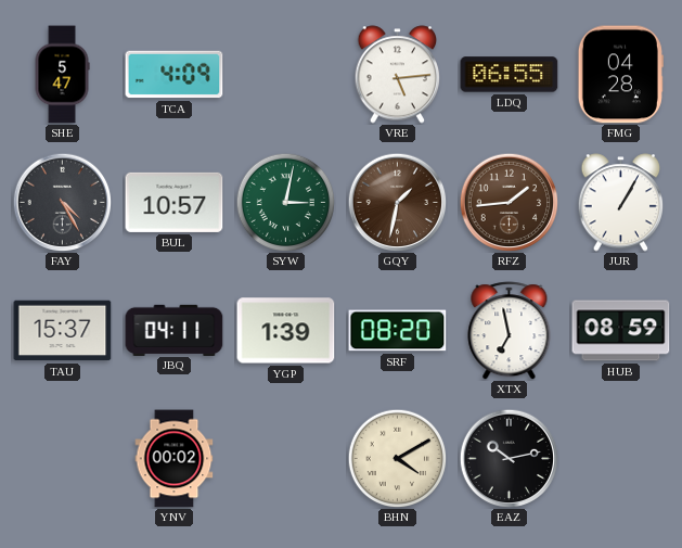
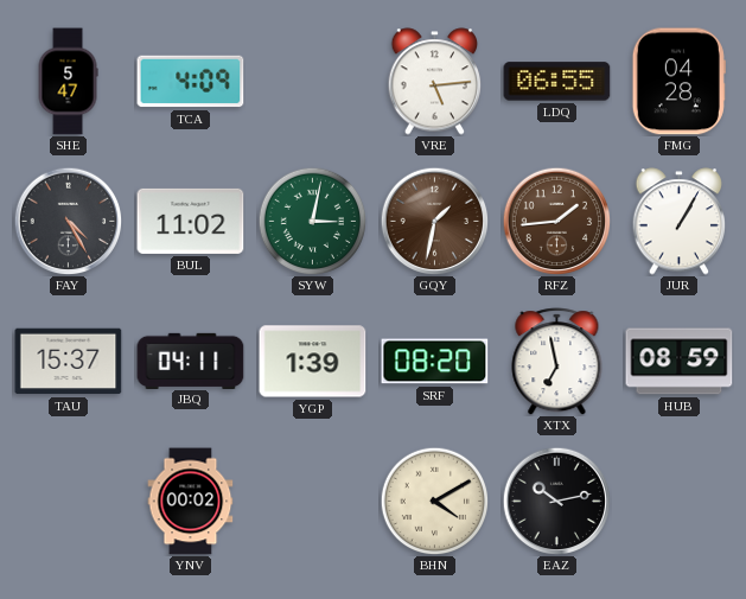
BUL: 10:57 -> 11:02
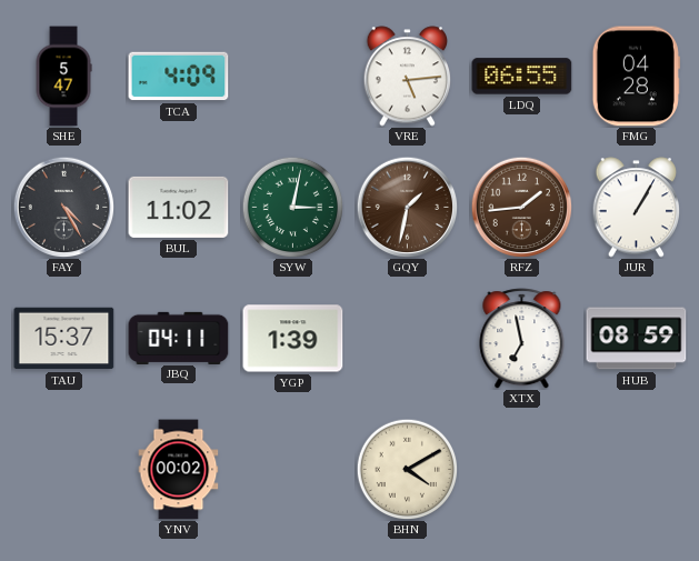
SRF: 08:20 -> none
EAZ: 10:13 -> none
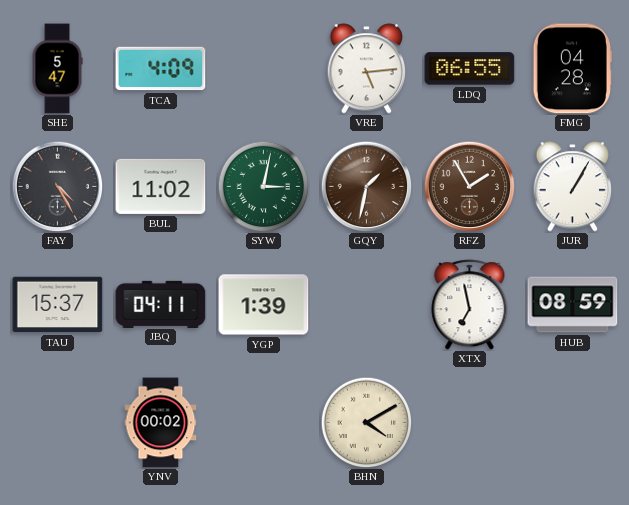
RFZ: 1:44 -> 1:55
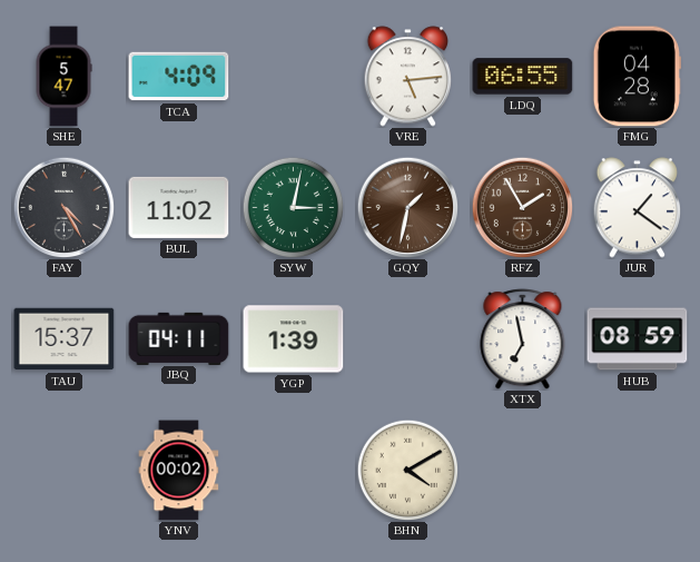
JUR: 1:05 -> 1:21
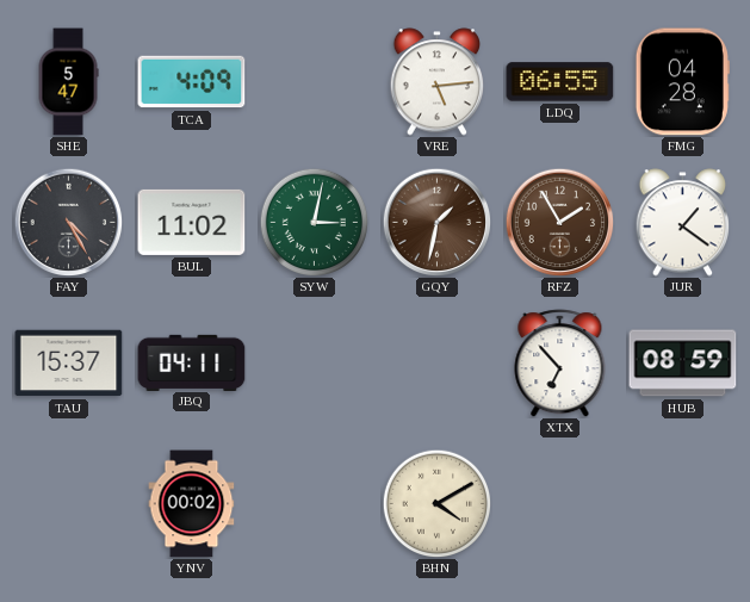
YGP: 1:39 -> none
XTX: 6:58 -> 6:53
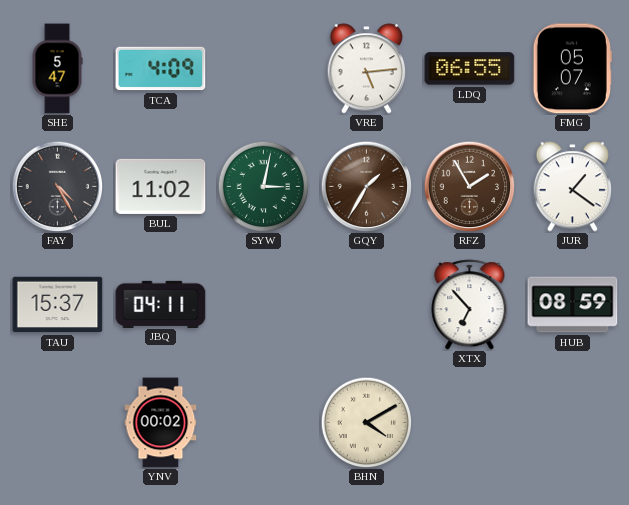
FMG: 04:28 -> 05:07
GQY: 1:32 -> 1:35
